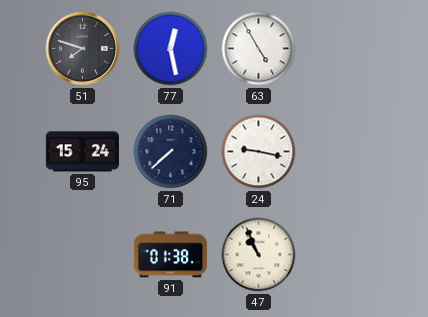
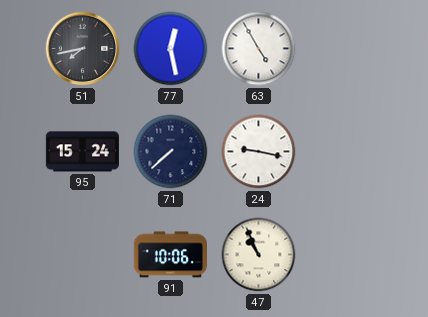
51: 7:48 -> 7:43
91: 01:38 -> 10:06
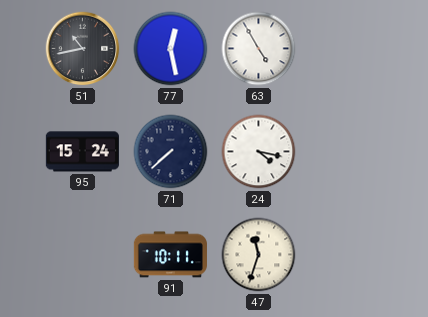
51: 7:43 -> 10:43
24: 9:17 -> 4:17
91: 10:06 -> 10:11
47: 10:56 -> 11:33
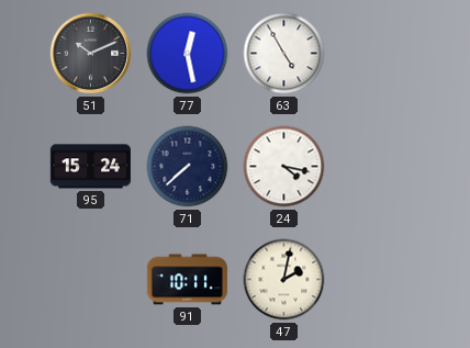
51: 10:43 -> 10:11
47: 11:33 -> 2:02
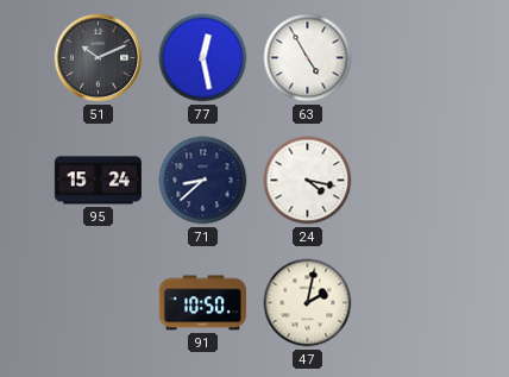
71: 7:38 -> 8:38
91: 10:11 -> 10:50
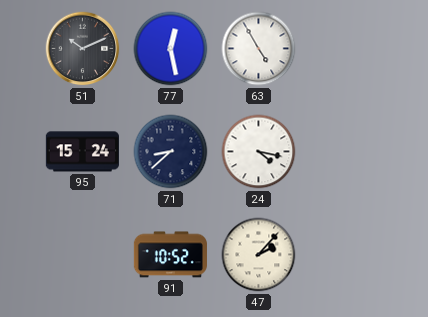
91: 10:50 -> 10:52
47: 2:02 -> 2:07
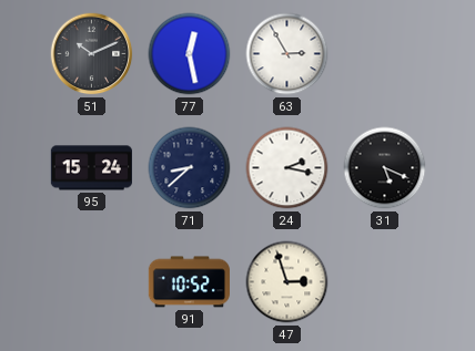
63: 4:55 -> 2:55
24: 4:17 -> 2:17
31: none -> 5:19
47: 2:07 -> 2:57
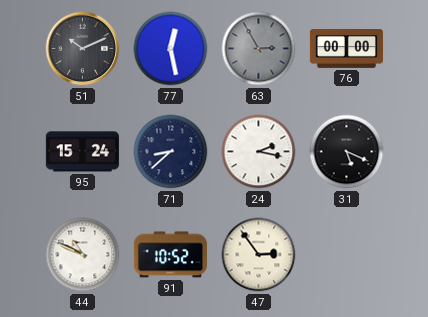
63 dial: white -> grey
76: none -> 00:00
44: none -> 10:49
47: 2:57 -> 2:54
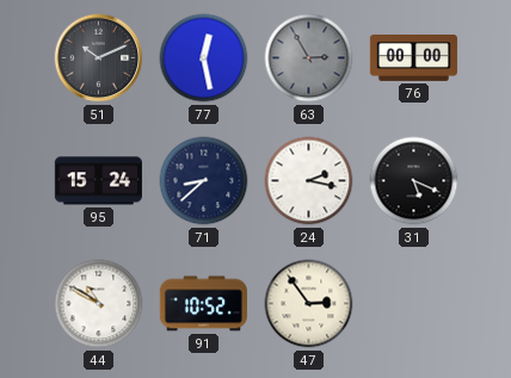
44: 10:49 -> 10:50
